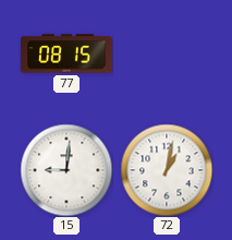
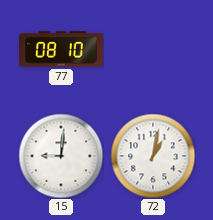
77: 08:15 -> 08:10
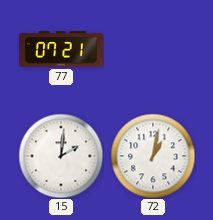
77: 08:10 -> 07:21
15: 9:01 -> 2:01
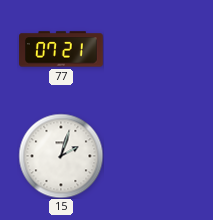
15: 2:01 -> 2:03
72: 1:02 -> none
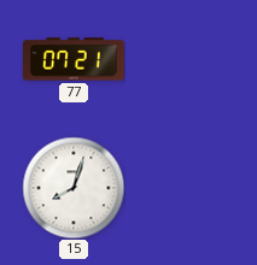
15: 2:03 -> 8:03
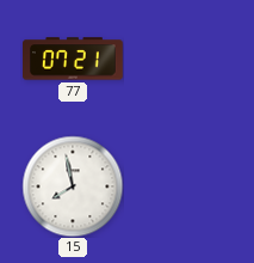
15: 8:03 -> 7:58
